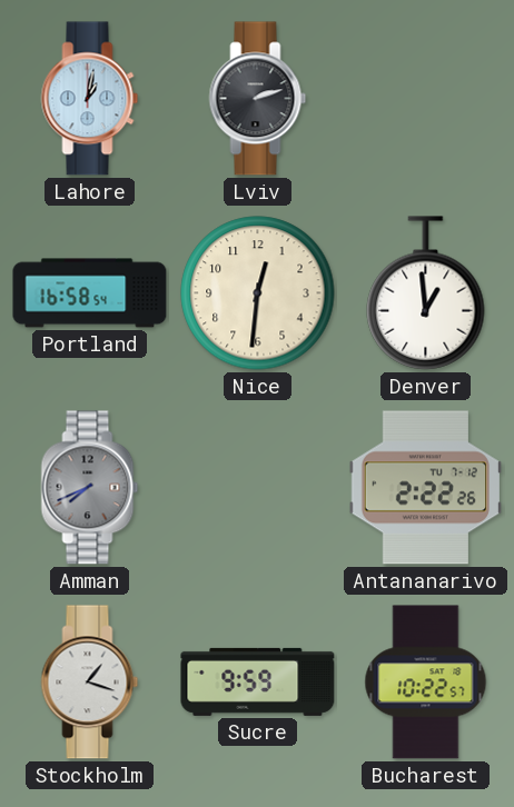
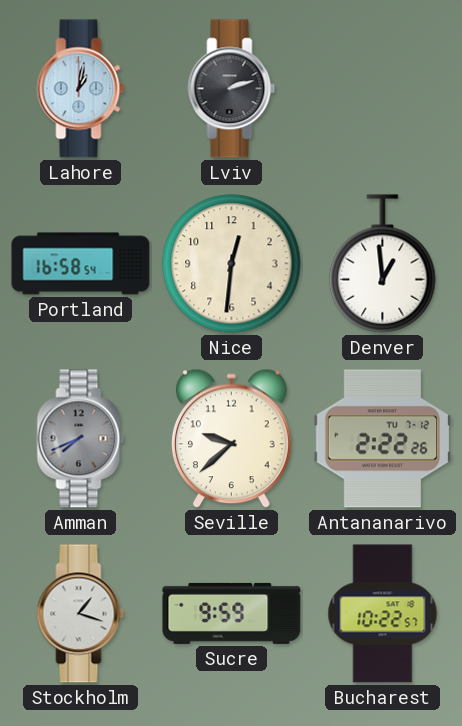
Seville: none -> 9:38
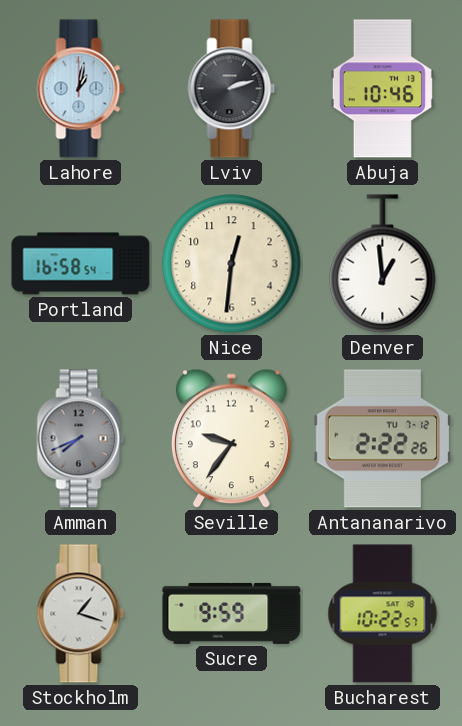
Abuja: none -> 10:46
Seville: 9:38 -> 9:36
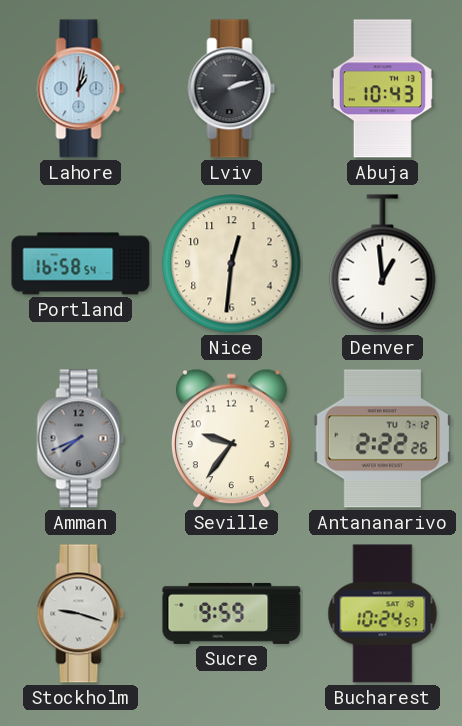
Abuja: 10:46 -> 10:43
Stockholm: 1:18 -> 9:18
Bucharest: 10:22 -> 10:24
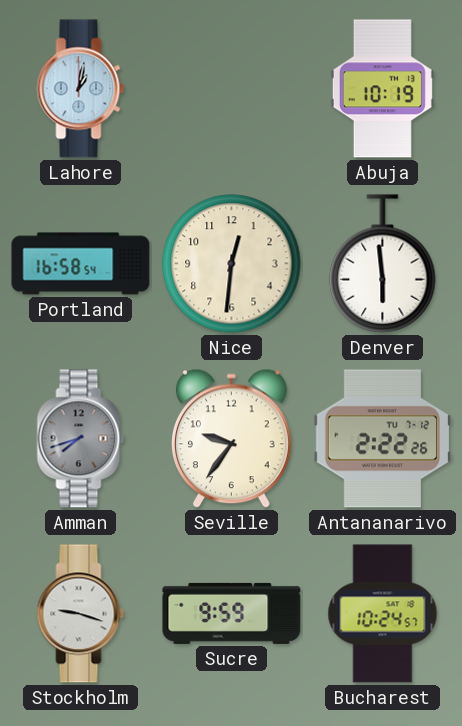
Lviv: 2:12 -> none
Abuja: 10:43 -> 10:19
Denver: 12:59 -> 5:59
Amman: 7:41 -> 7:42
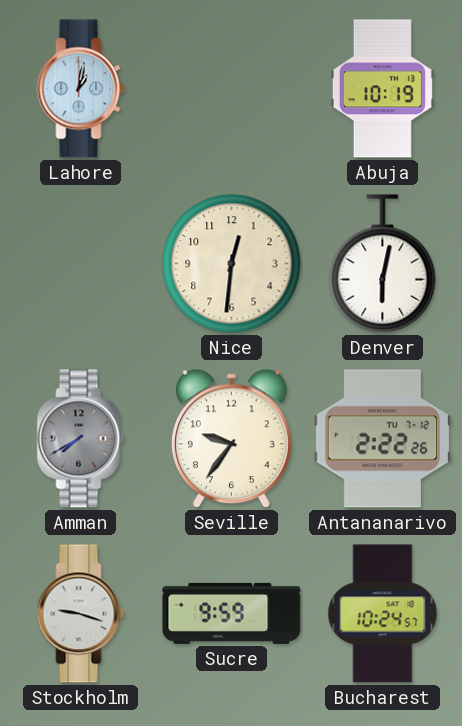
Portland: 16:58 -> none
Denver: 5:59 -> 6:02
Amman: 7:42 -> 7:40
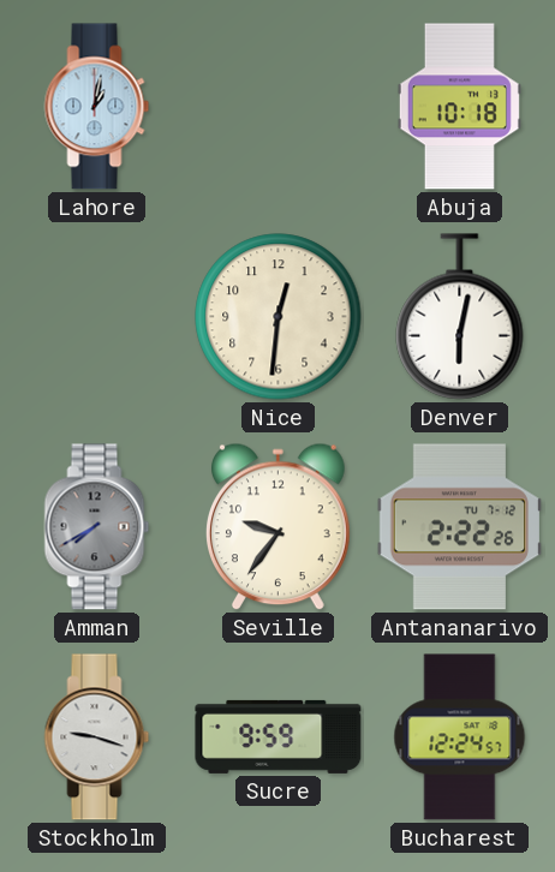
Abuja: 10:19 -> 10:18
Bucharest: 10:24 -> 12:24
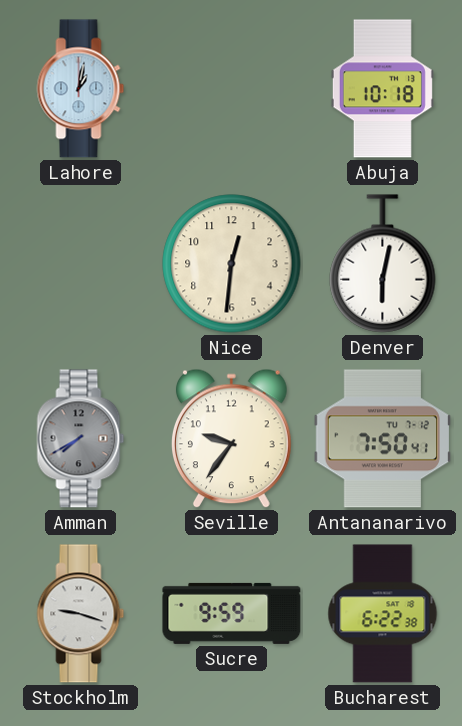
Antananarivo: 2:22 -> 7:50
Bucharest: 12:24 -> 6:22
